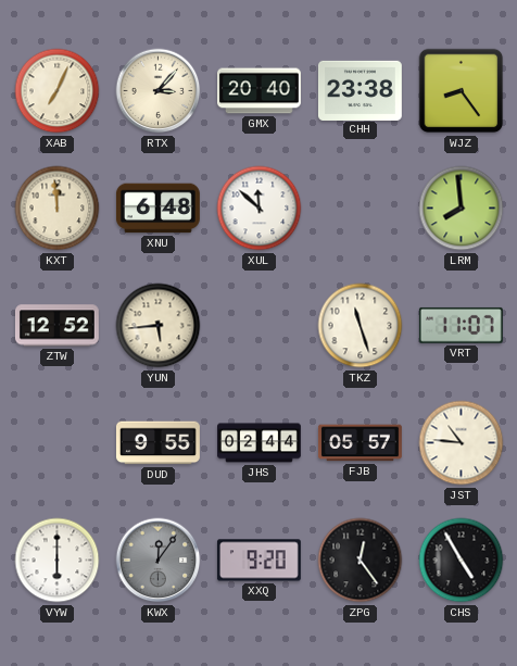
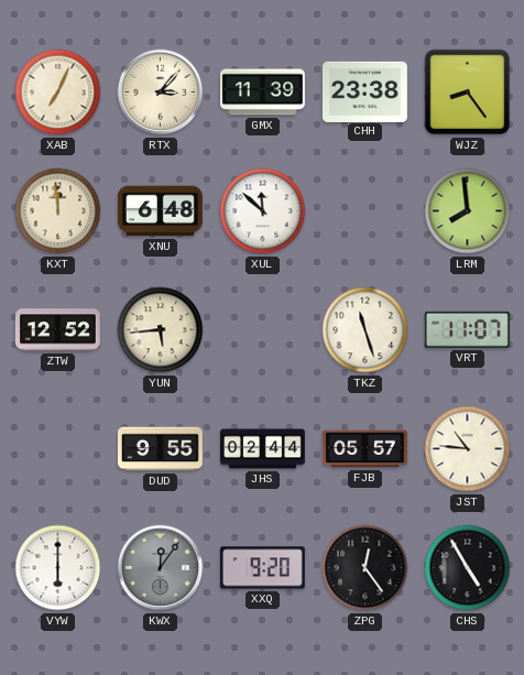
GMX: 20:40 -> 11:39
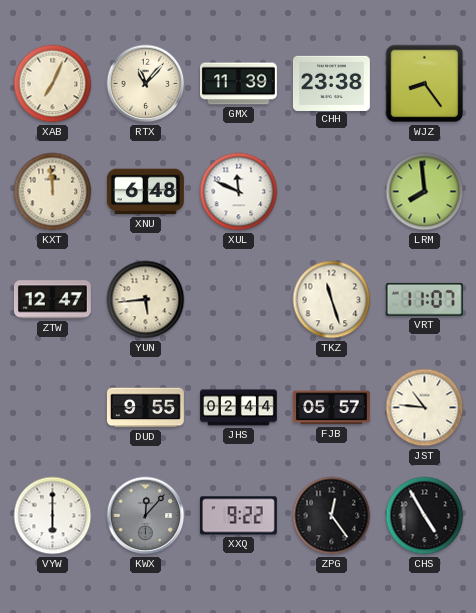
RTX: 3:07 -> 11:07
XUL: 11:52 -> 11:49
ZTW: 12:52 -> 12:47
KWX: 12:06 -> 12:07
XXQ: 9:20 -> 9:22
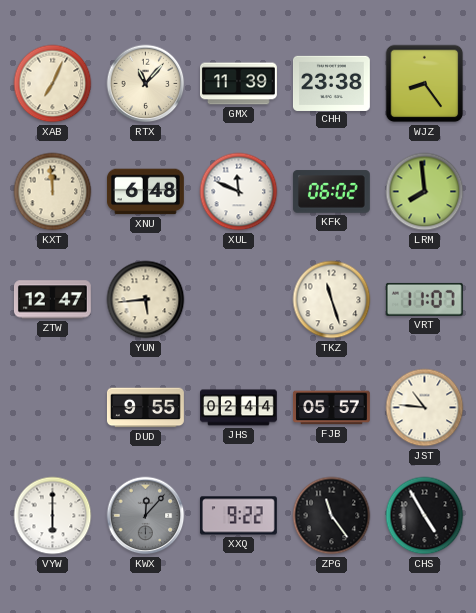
KFK: none -> 06:02
ZPG: 12:24 -> 11:24
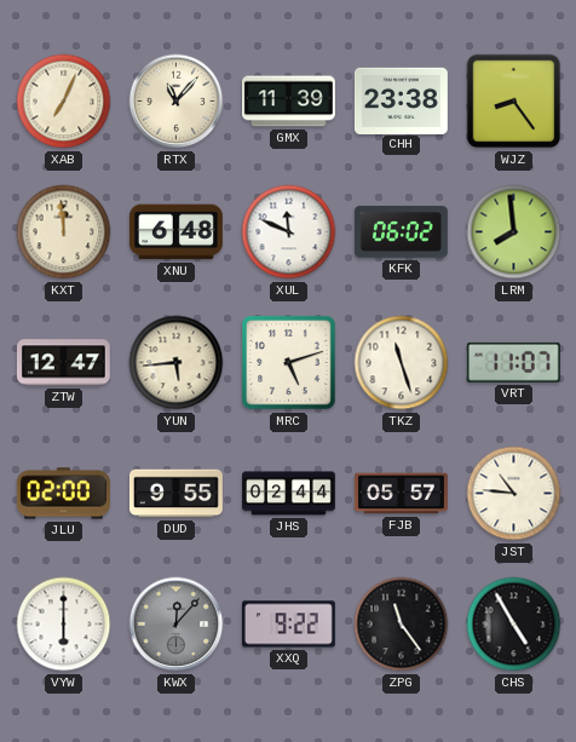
MRC: none -> 5:12
JLU: none -> 02:00
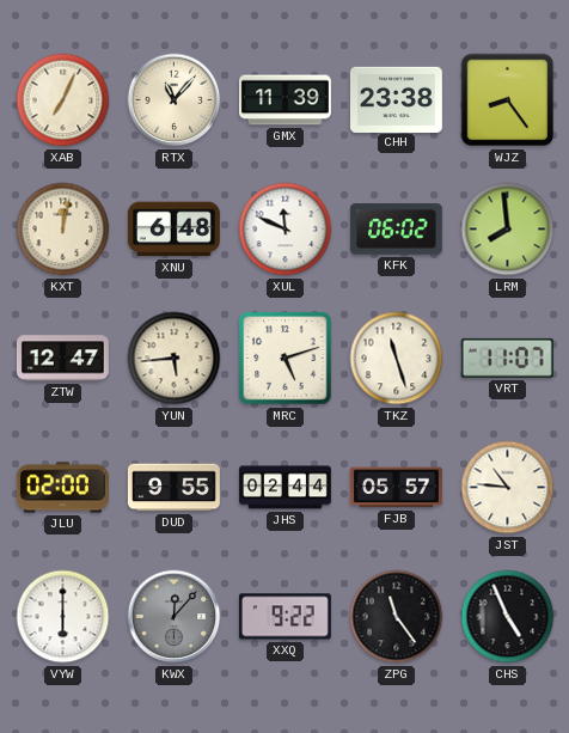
KXT: 11:59 -> 12:02
CHS: 4:55 -> 4:56
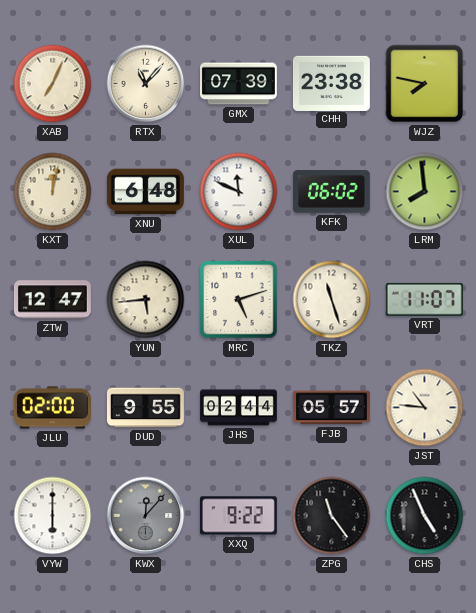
GMX: 11:39 -> 07:39
WJZ: 8:24 -> 7:47
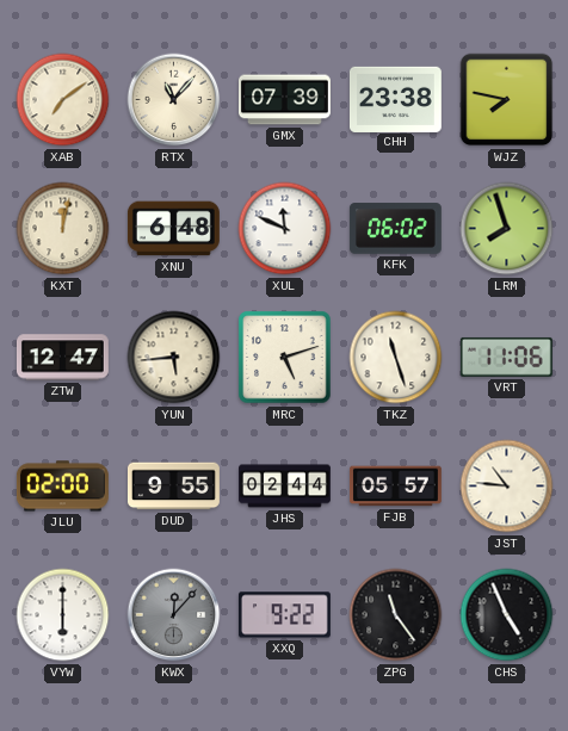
XAB: 7:04 -> 7:09
LRM: 7:59 -> 7:57
VRT: 11:07 -> 11:06
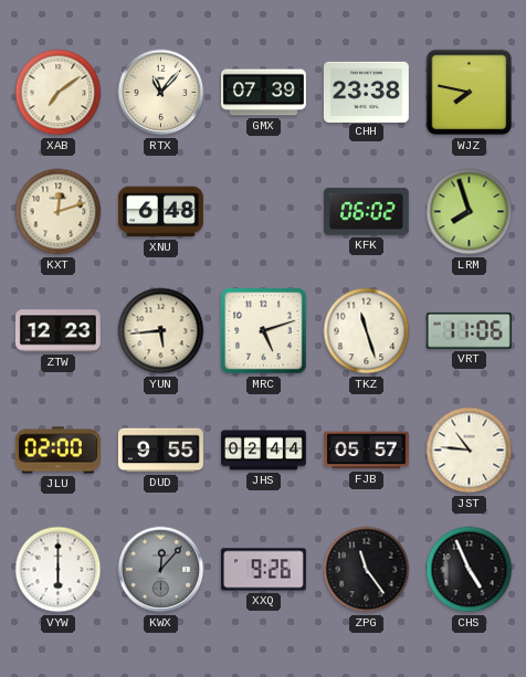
KXT: 12:02 -> 12:12
XUL: 11:49 -> none
ZTW: 12:47 -> 12:23
XXQ: 9:22 -> 9:26
